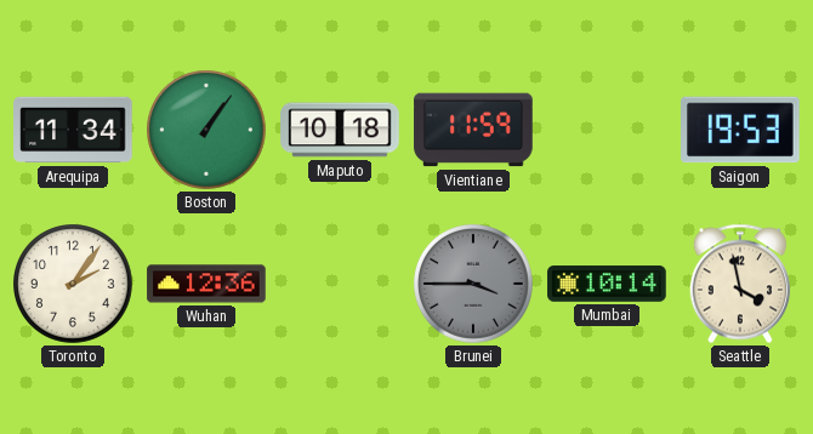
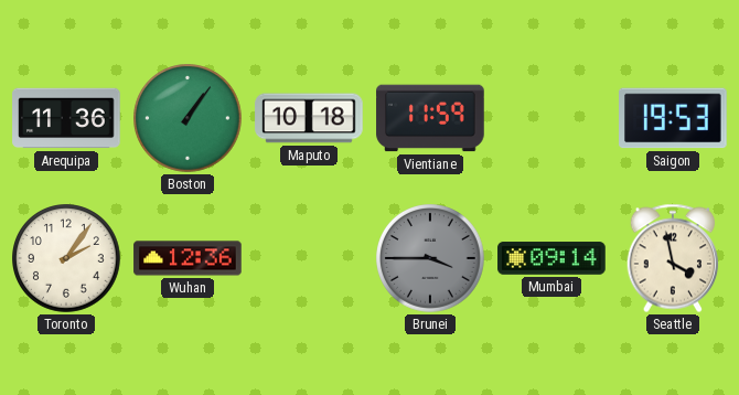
Arequipa: 11:34 -> 11:36
Mumbai: 10:14 -> 09:14
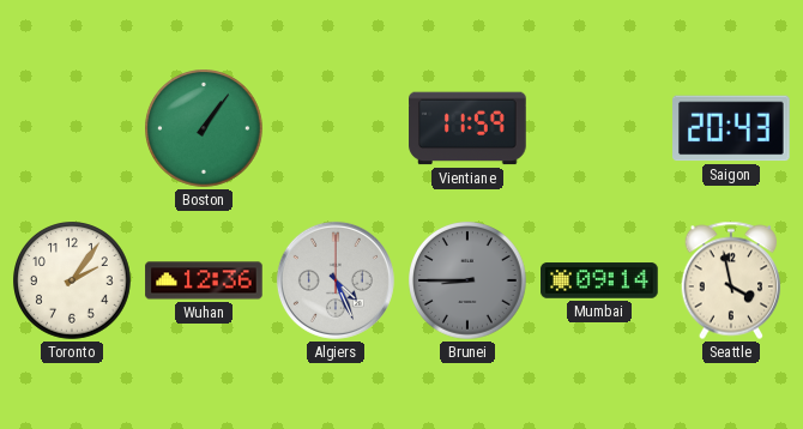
Arequipa: 11:36 -> none
Maputo: 10:18 -> none
Saigon: 19:53 -> 20:43
Algiers: none -> 4:26
Brunei: 3:45 -> 8:45
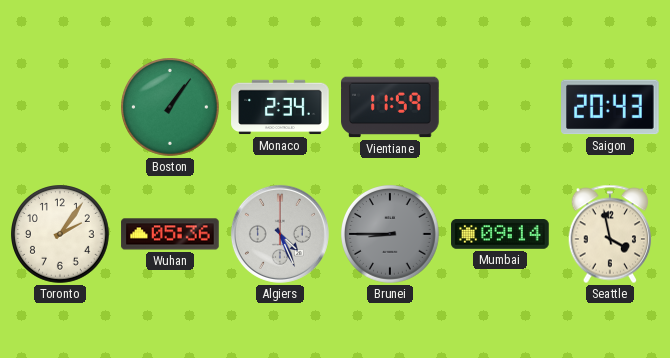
Monaco: none -> 2:34
Wuhan: 12:36 -> 05:36
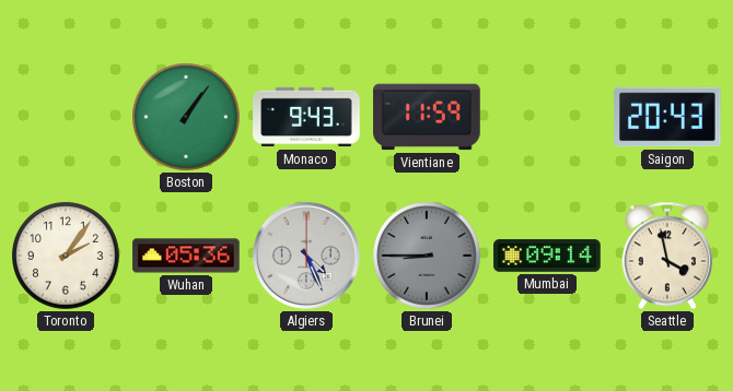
Monaco: 2:34 -> 9:43
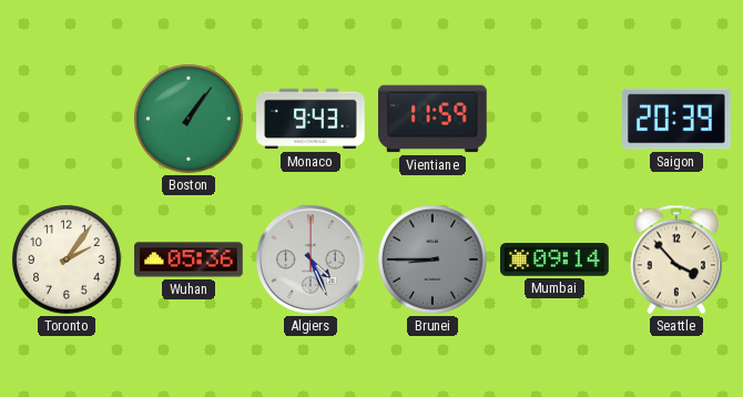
Saigon: 20:43 -> 20:39
Seattle: 3:58 -> 3:53
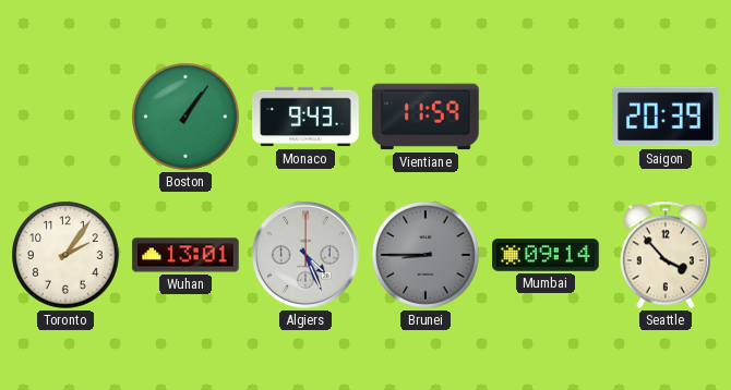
Wuhan: 05:36 -> 13:01
